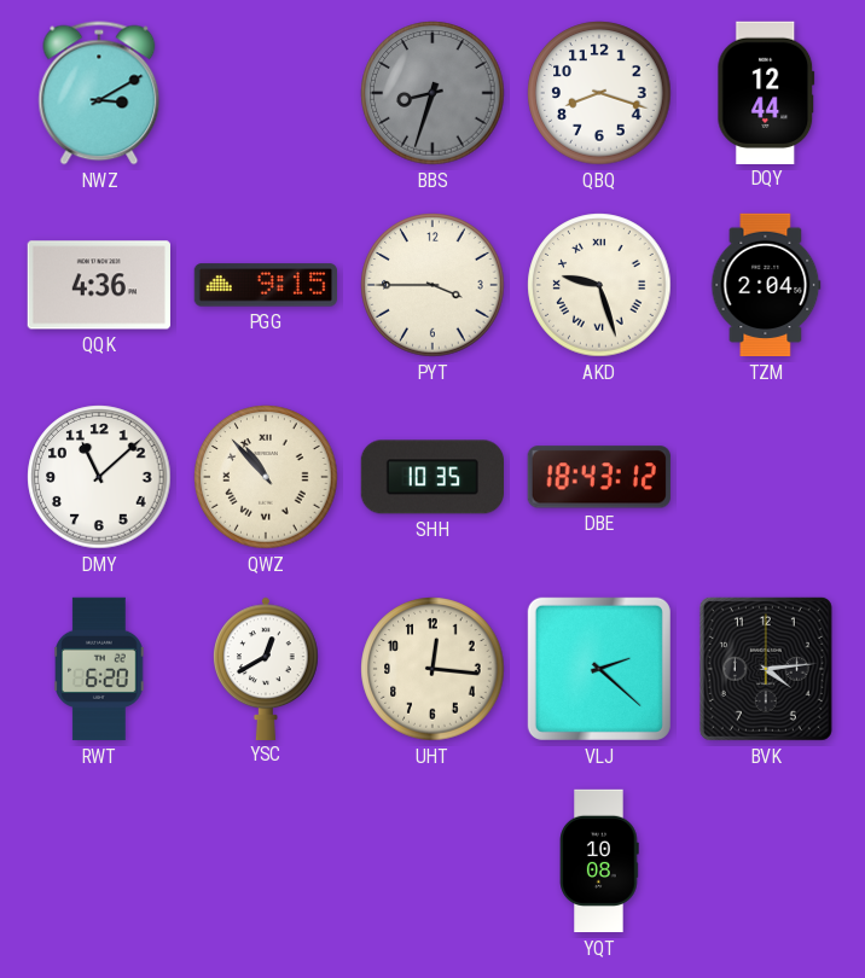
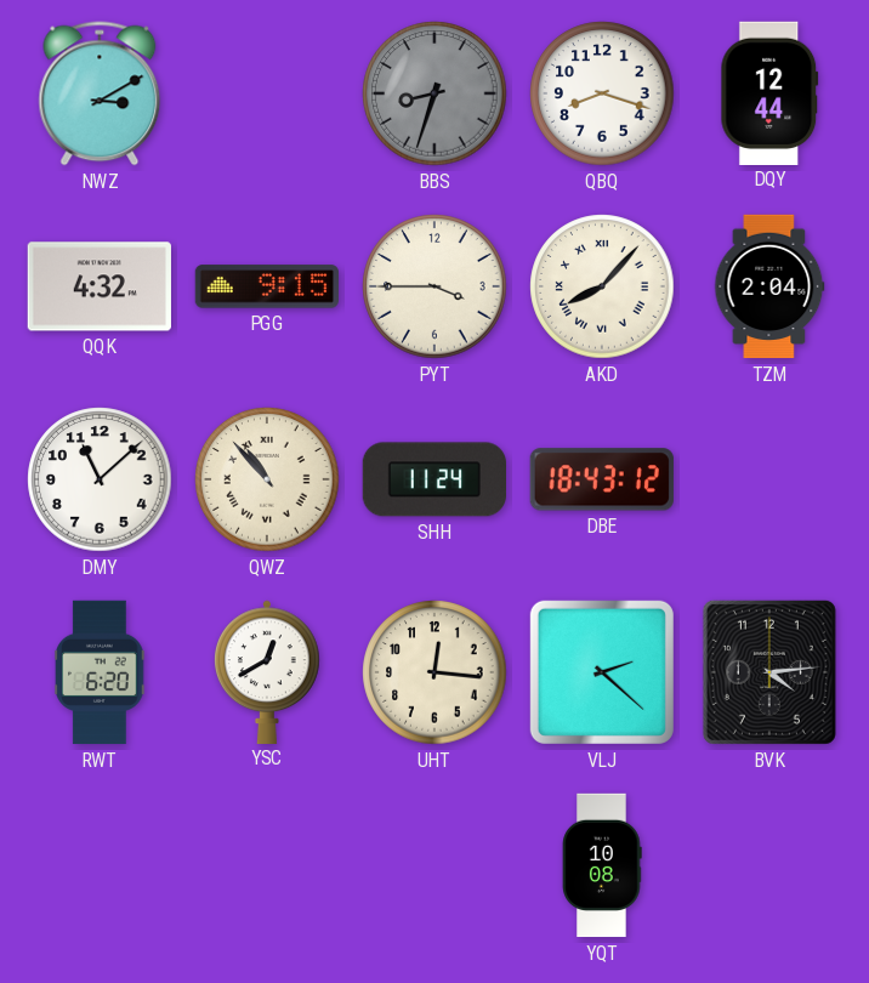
QQK: 4:36 -> 4:32
AKD: 9:27 -> 8:07
SHH: 10:35 -> 11:24
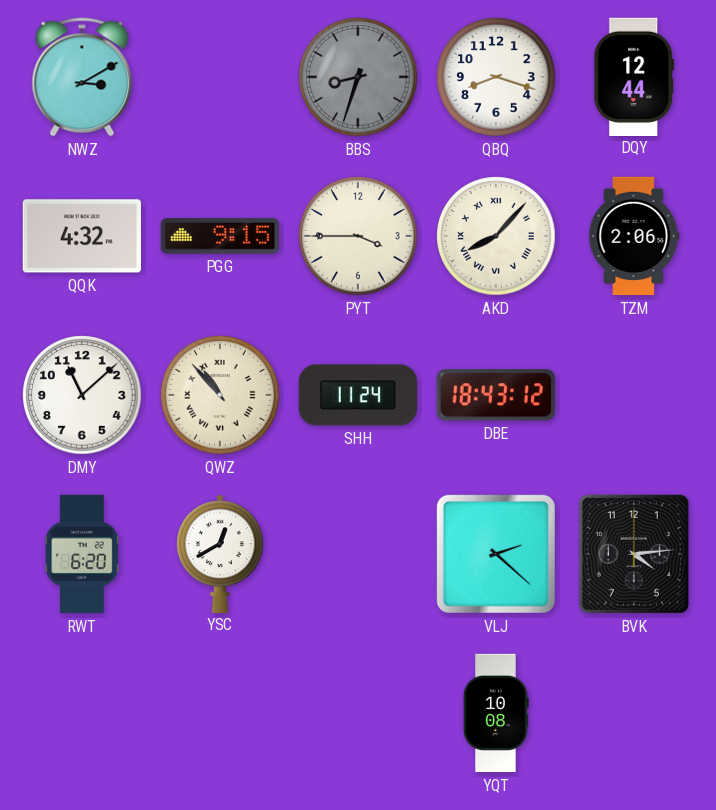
TZM: 2:04 -> 2:06
UHT: 12:16 -> none
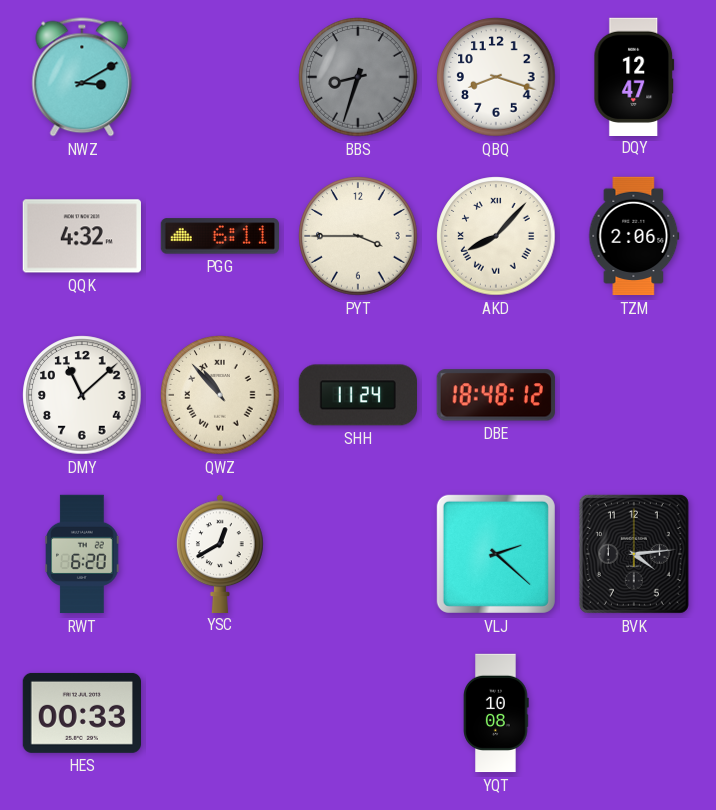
DQY: 12:44 -> 12:47
PGG: 9:15 -> 6:11
DBE: 18:43 -> 18:48
HES: none -> 00:33
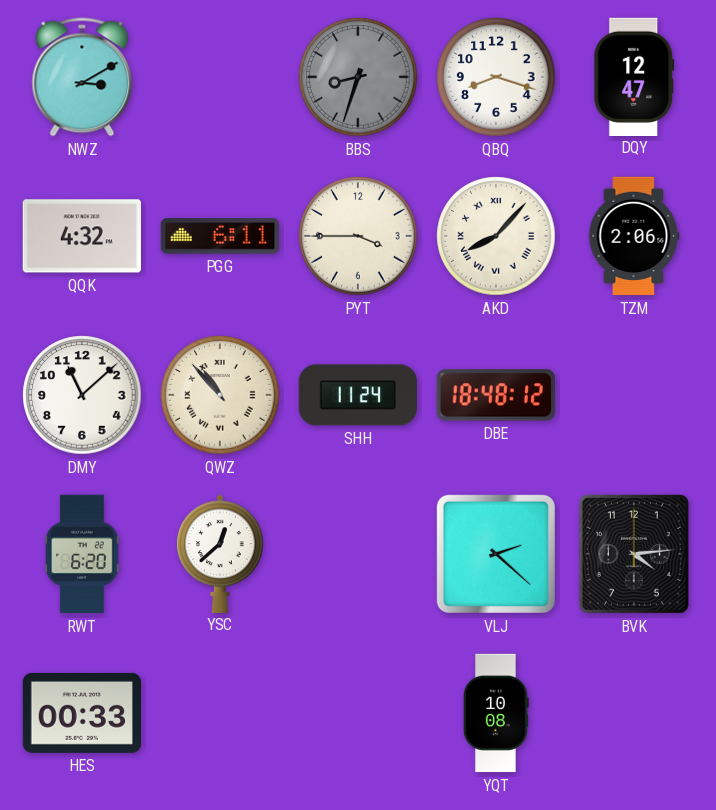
YSC: 12:40 -> 12:38
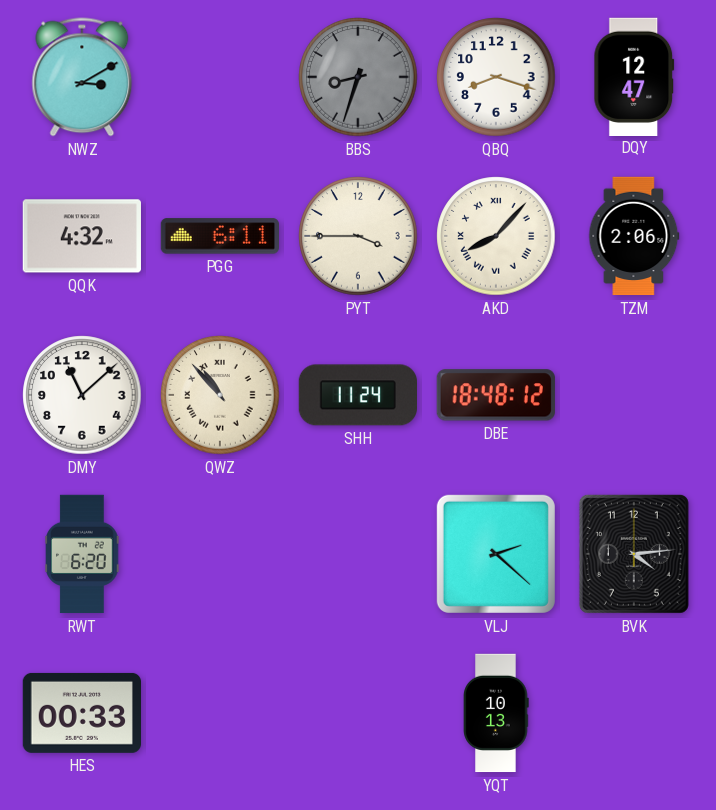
YSC: 12:38 -> none
YQT: 10:08 -> 10:13
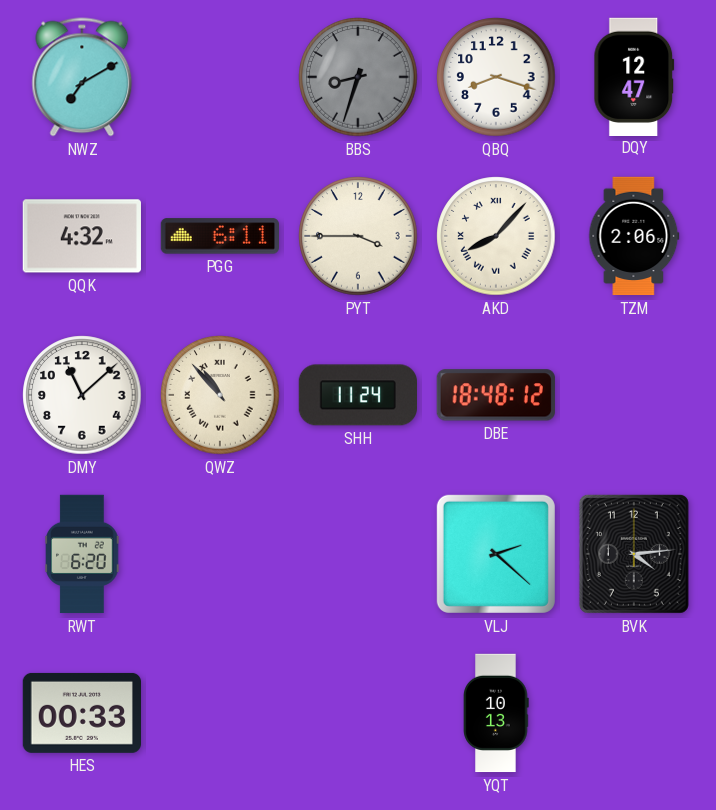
NWZ: 3:10 -> 7:10
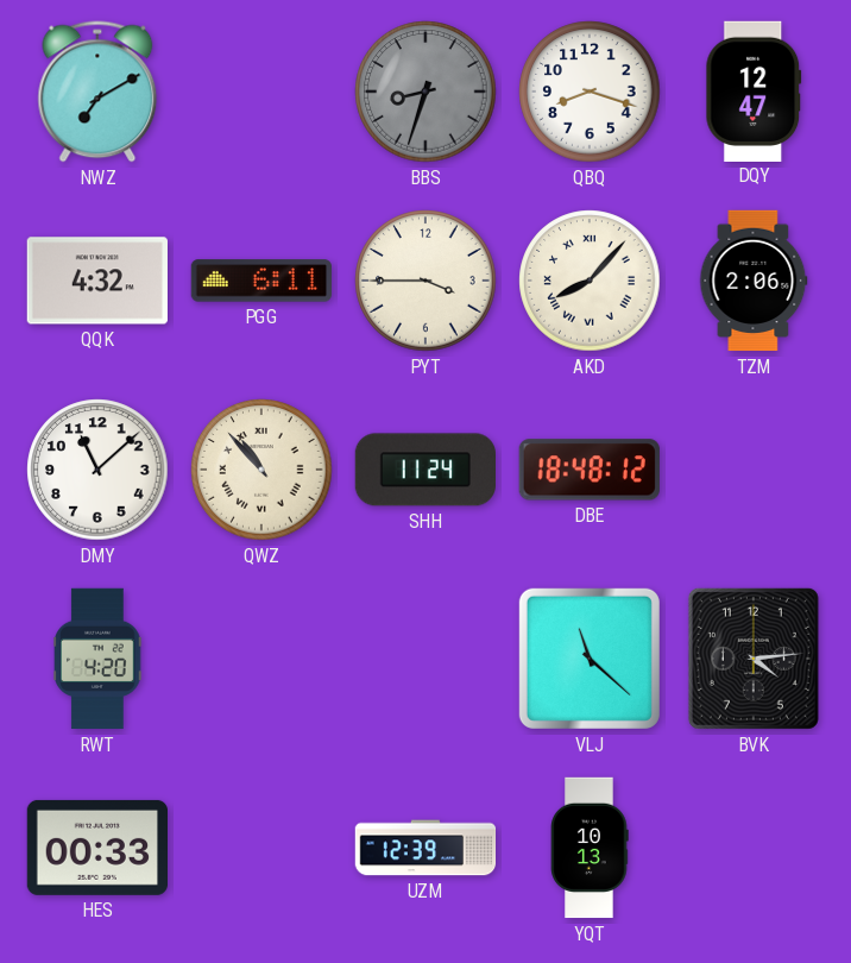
RWT: 6:20 -> 4:20
VLJ: 2:22 -> 11:22
UZM: none -> 12:39
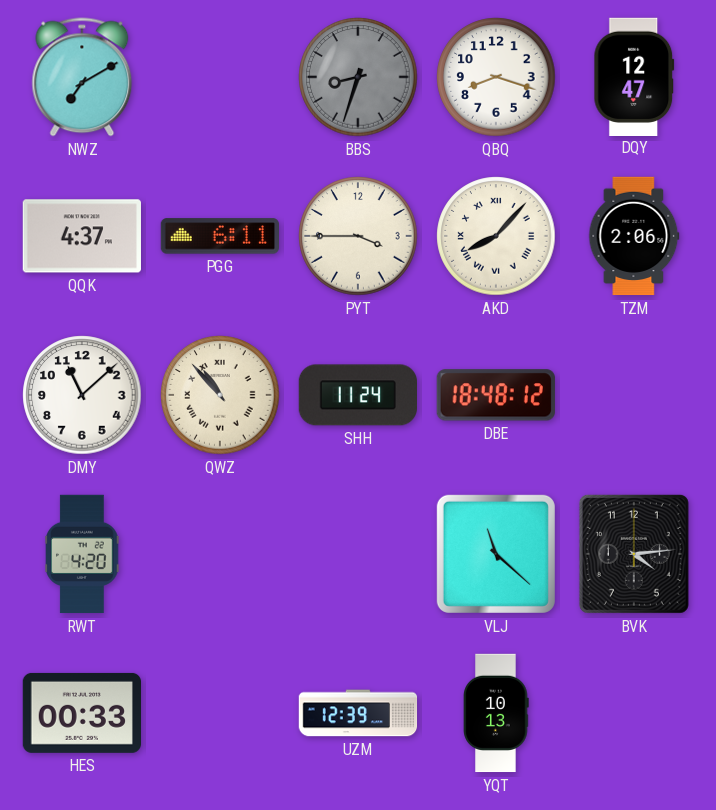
QQK: 4:32 -> 4:37
